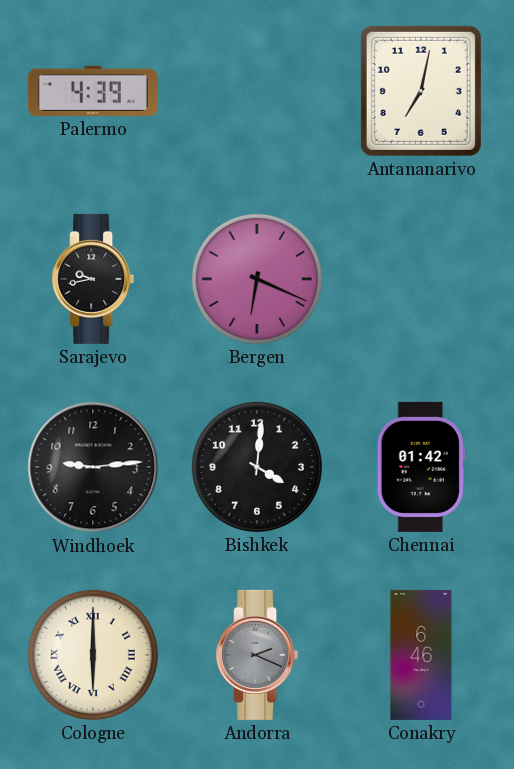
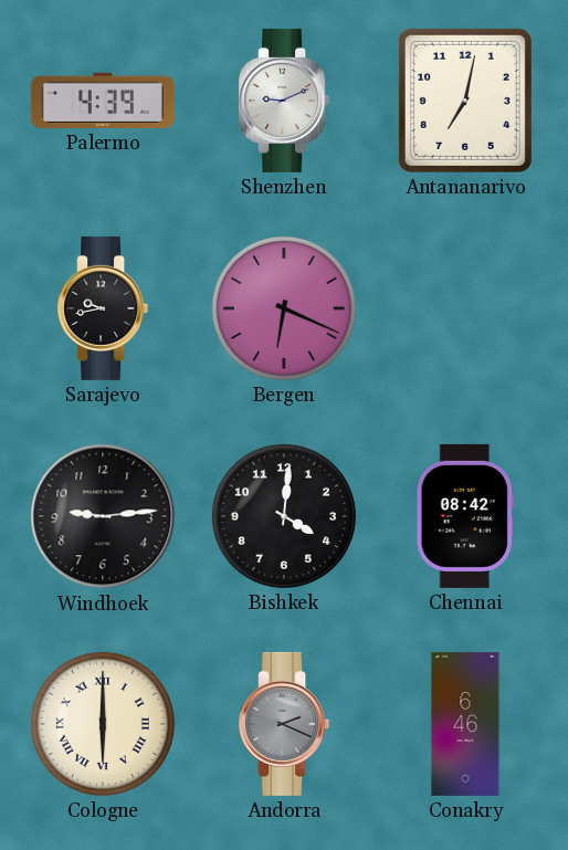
Shenzhen: none -> 9:11
Chennai: 01:42 -> 08:42
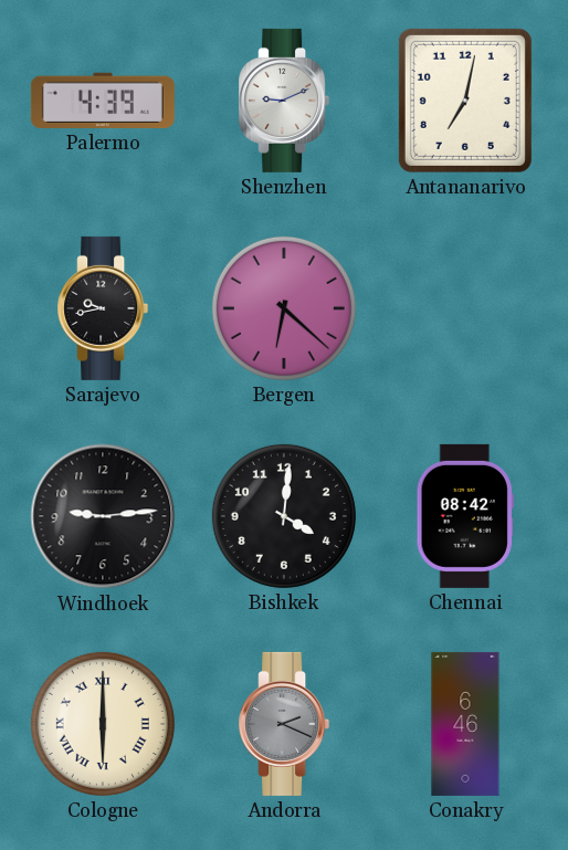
Bergen: 6:19 -> 6:22
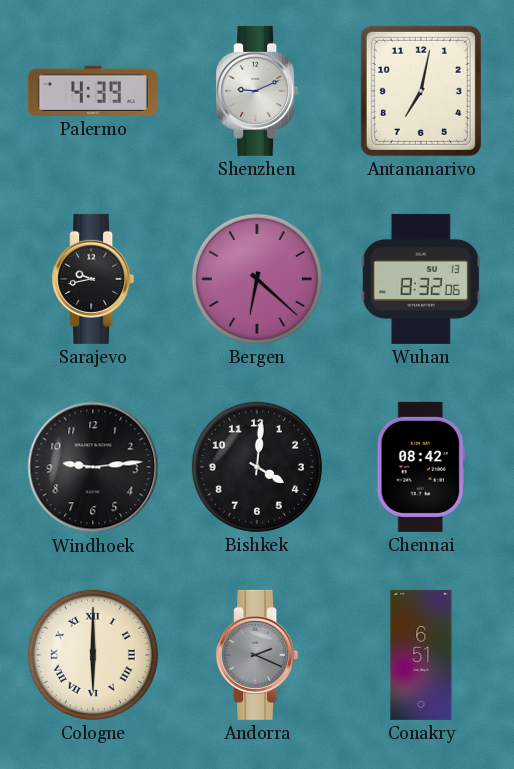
Wuhan: none -> 8:32
Conakry: 6:46 -> 6:51
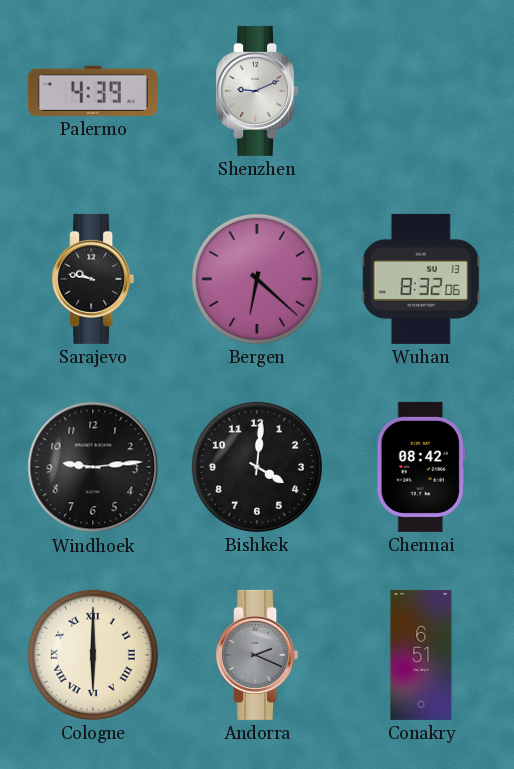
Antananarivo: 7:02 -> none
Sarajevo: 9:43 -> 9:47
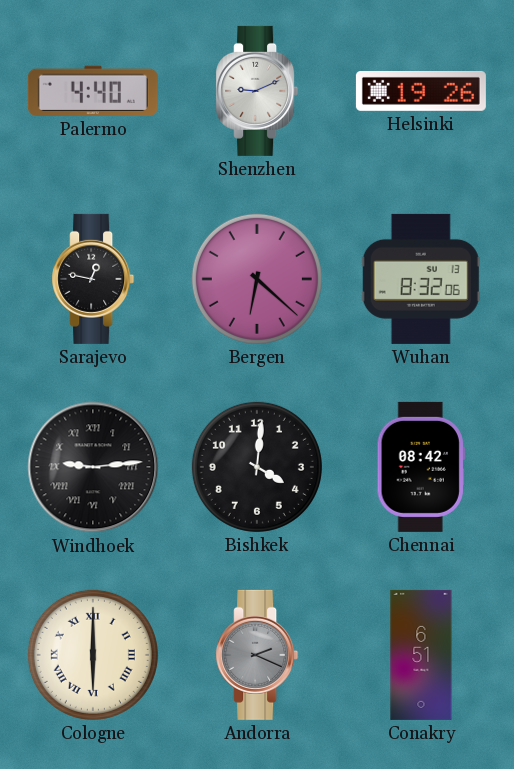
Palermo: 4:39 -> 4:40
Helsinki: none -> 19:26
Sarajevo: 9:47 -> 12:47
Windhoek numerals: Arabic -> Roman
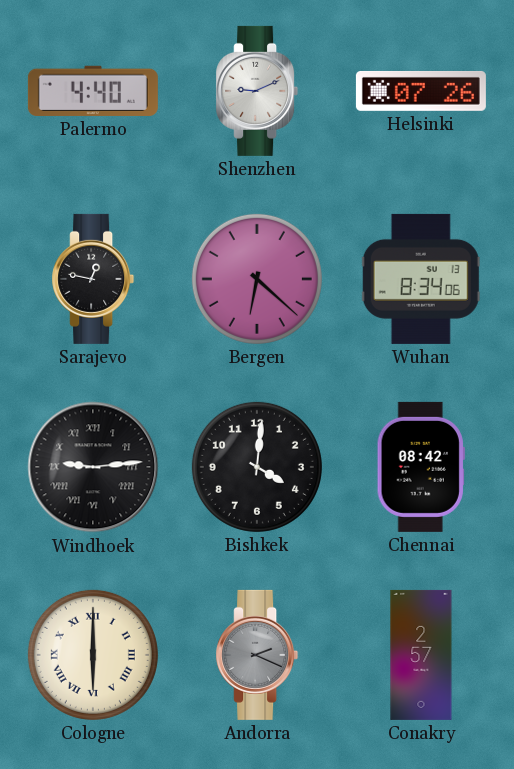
Helsinki: 19:26 -> 07:26
Wuhan: 8:32 -> 8:34
Conakry: 6:51 -> 2:57
